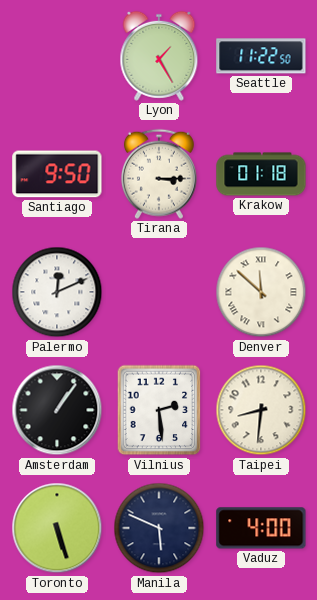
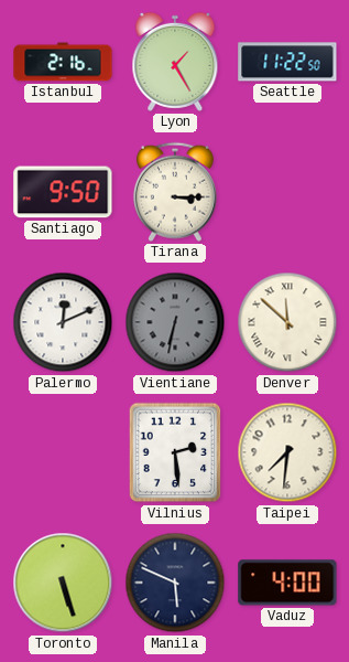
Istanbul: none -> 2:16
Krakow: 01:18 -> none
Vientiane: none -> 6:32
Amsterdam: 1:06 -> none
Taipei: 8:31 -> 7:31
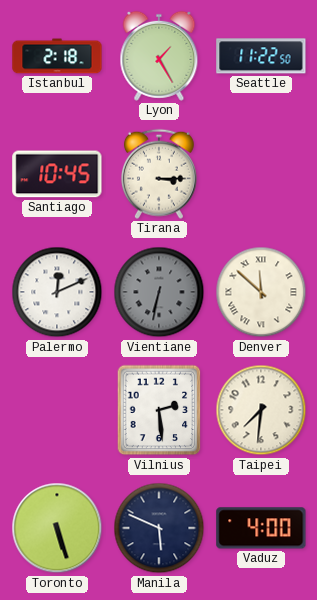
Istanbul: 2:16 -> 2:18
Santiago: 9:50 -> 10:45
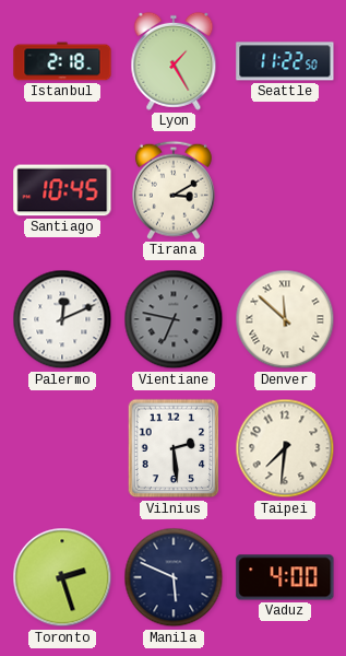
Tirana: 3:15 -> 3:10
Vientiane: 6:32 -> 6:47
Toronto: 5:27 -> 2:27
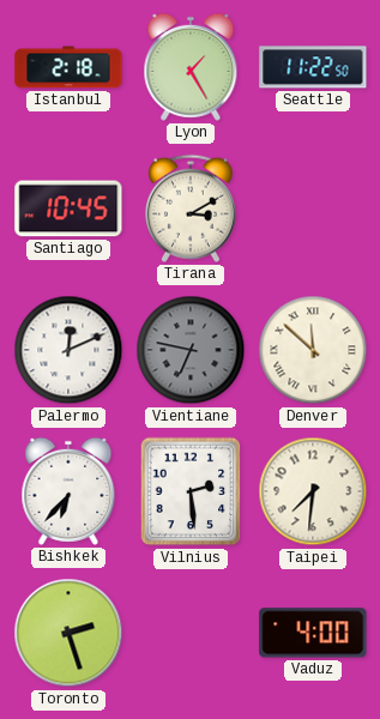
Bishkek: none -> 6:37
Manila: 5:49 -> none
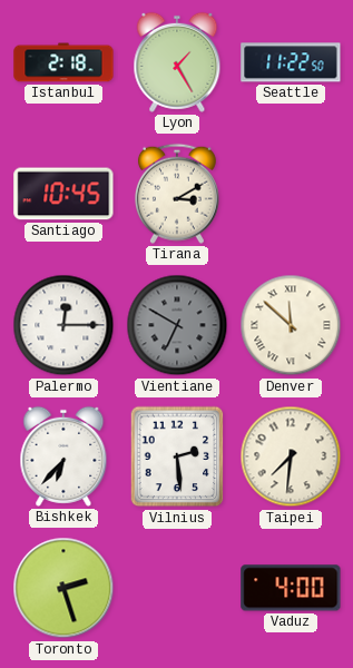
Palermo: 12:11 -> 12:15
Vientiane: 6:47 -> 6:50
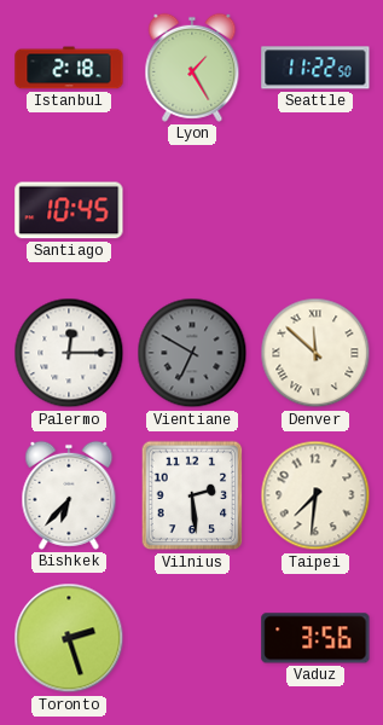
Tirana: 3:10 -> none
Vaduz: 4:00 -> 3:56
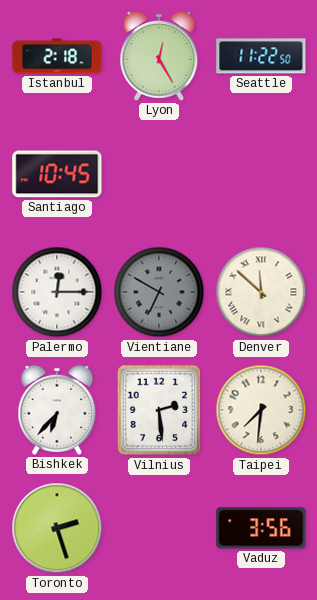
Lyon: 1:25 -> 12:25
